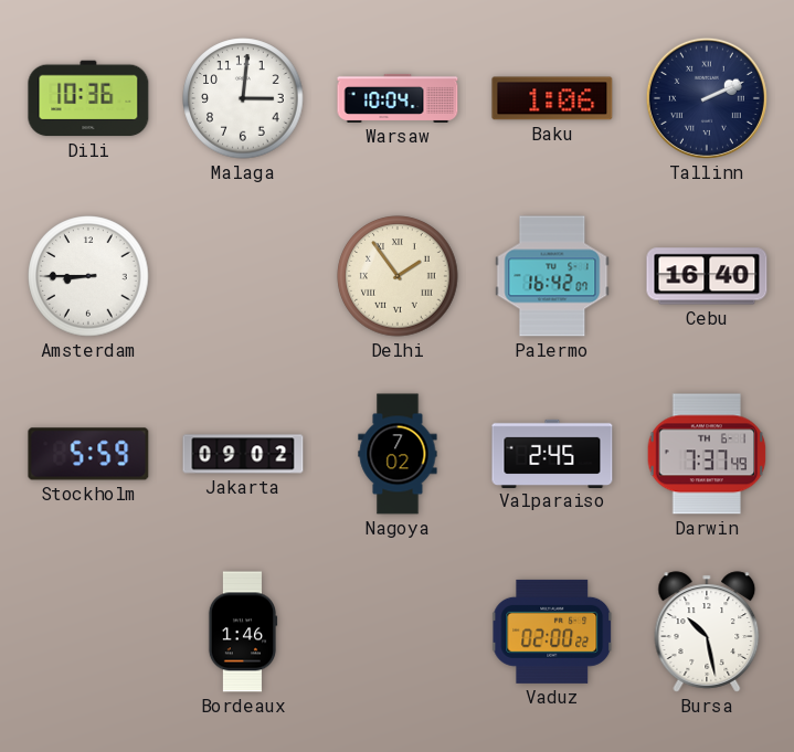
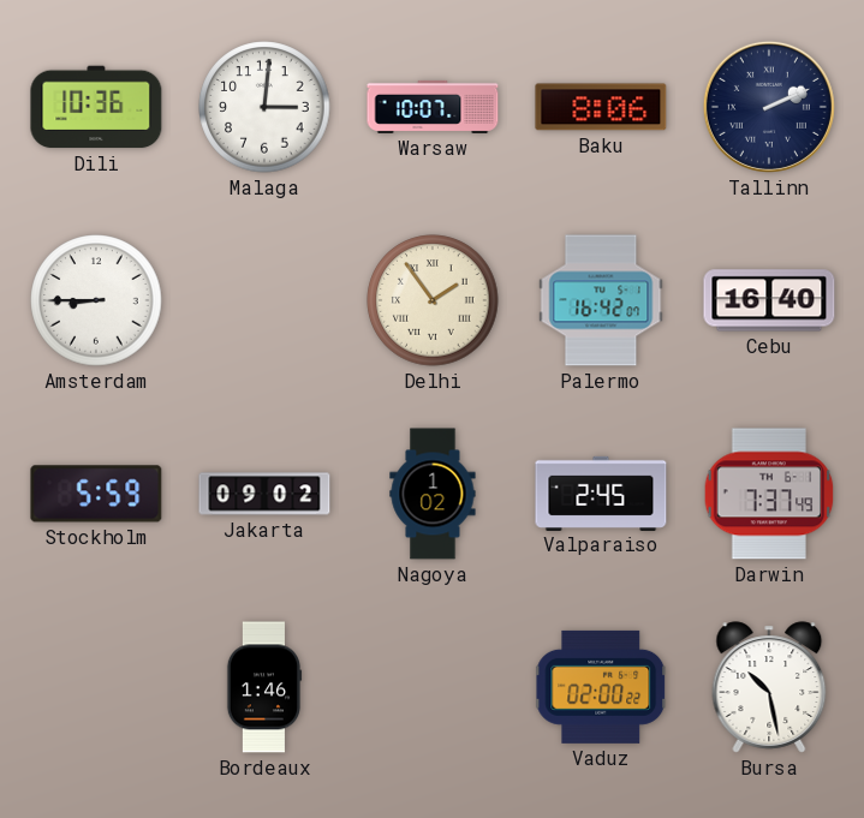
Warsaw: 10:04 -> 10:07
Baku: 1:06 -> 8:06
Nagoya: 7:02 -> 1:02
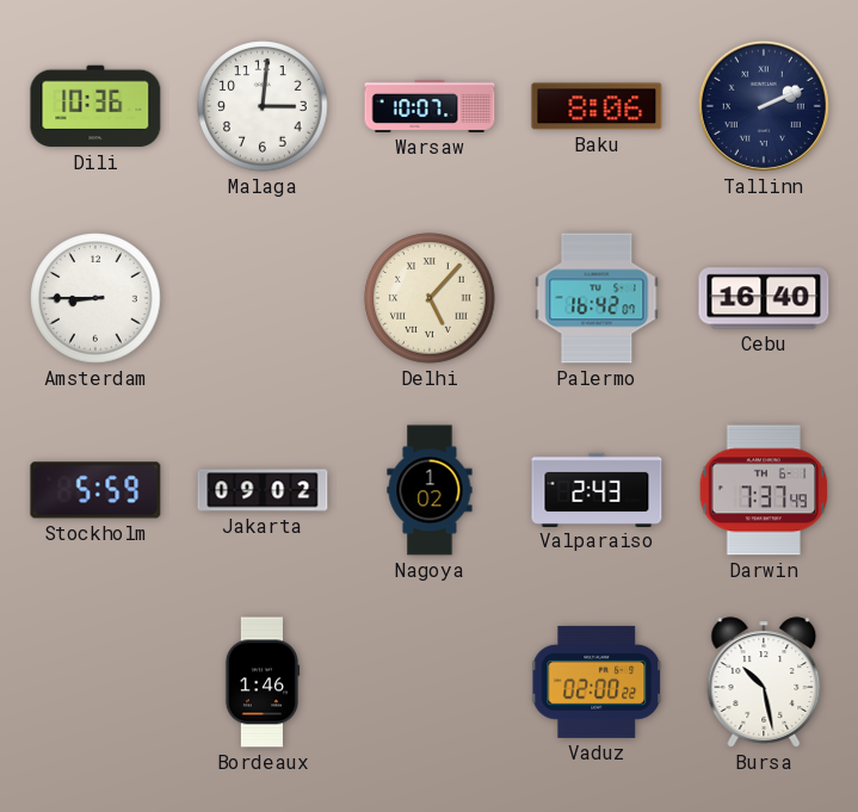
Delhi: 1:54 -> 5:07
Valparaiso: 2:45 -> 2:43
